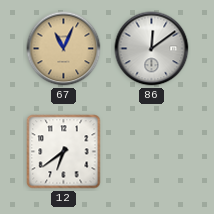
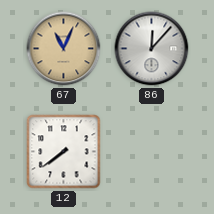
86: 12:09 -> 12:07
12: 6:39 -> 7:39
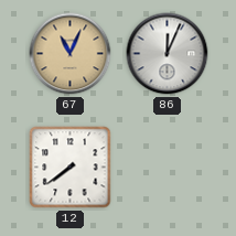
86: 12:07 -> 12:04
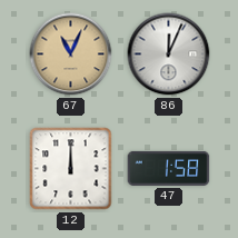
12: 7:39 -> 12:00
47: none -> 1:58
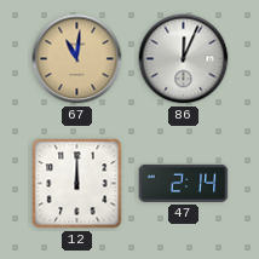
67: 11:04 -> 11:01
47: 1:58 -> 2:14
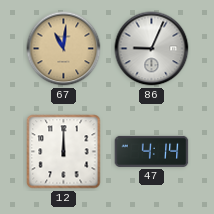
86: 12:04 -> 9:04
47: 2:14 -> 4:14
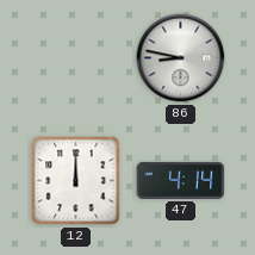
67: 11:01 -> none
86: 9:04 -> 8:47
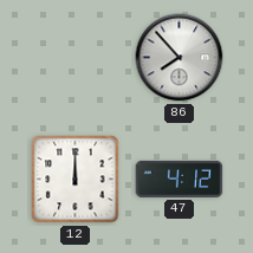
86: 8:47 -> 7:53
47: 4:14 -> 4:12
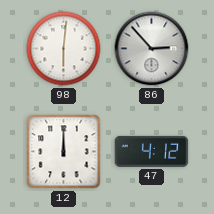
98: none -> 6:01
86: 7:53 -> 2:53
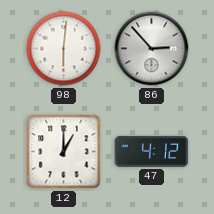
12: 12:00 -> 1:00
